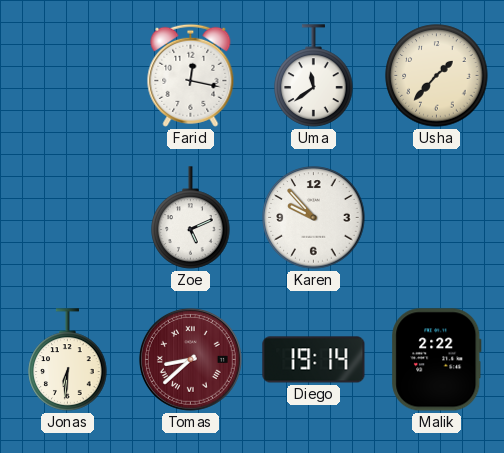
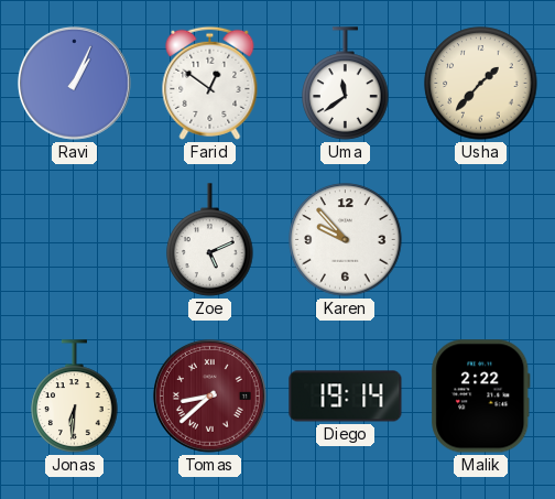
Ravi: none -> 1:04
Farid: 12:17 -> 12:51
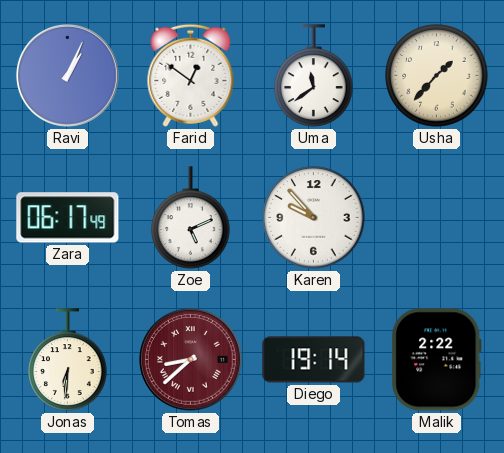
Zara: none -> 06:17
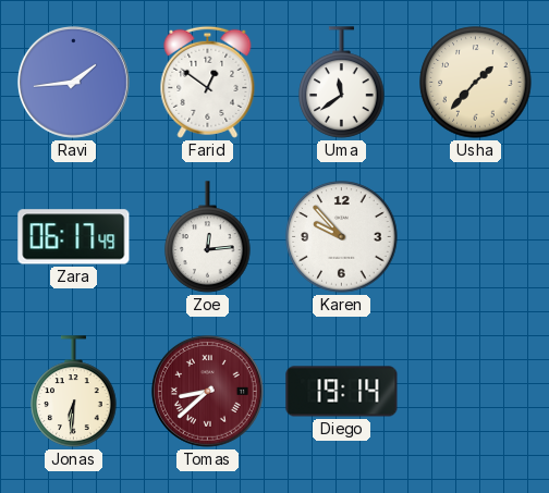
Ravi: 1:04 -> 1:44
Zoe: 5:11 -> 12:14
Malik: 2:22 -> none
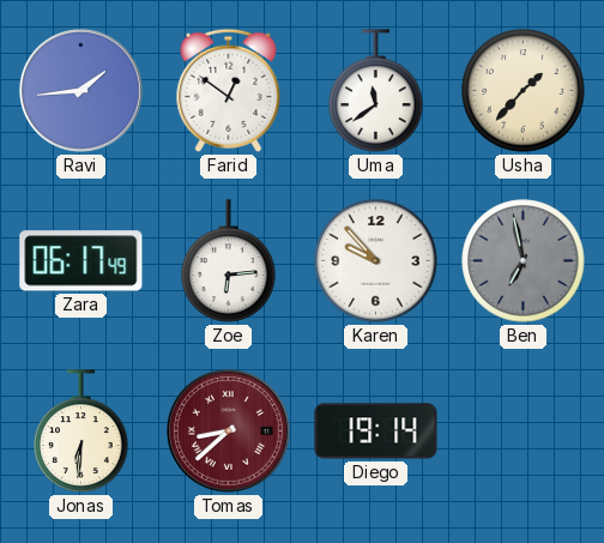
Zoe: 12:14 -> 6:14
Ben: none -> 6:58
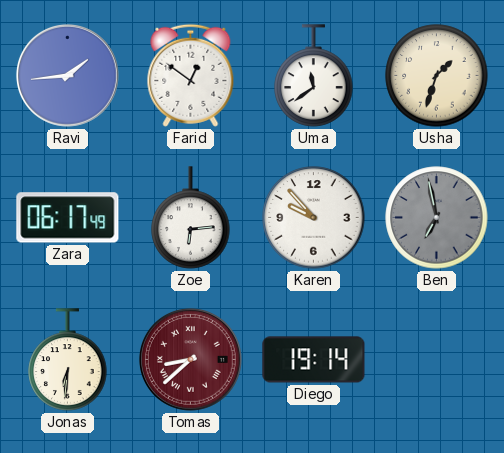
Usha: 1:37 -> 1:33
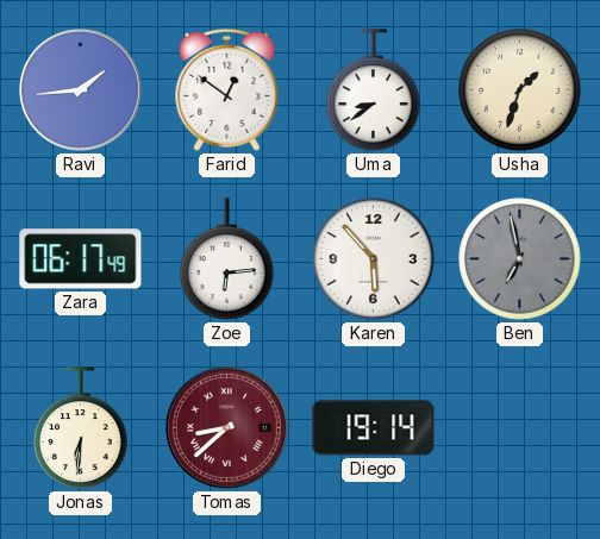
Uma: 11:39 -> 8:39
Karen: 9:53 -> 5:53
